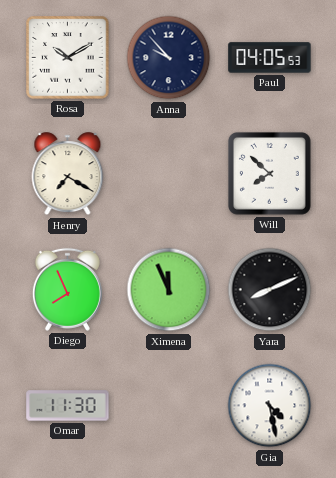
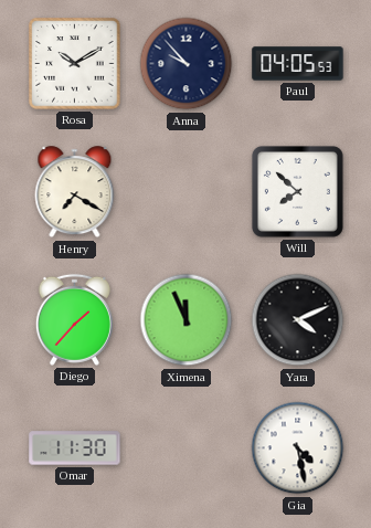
Diego: 7:56 -> 1:37
Yara: 8:11 -> 4:11
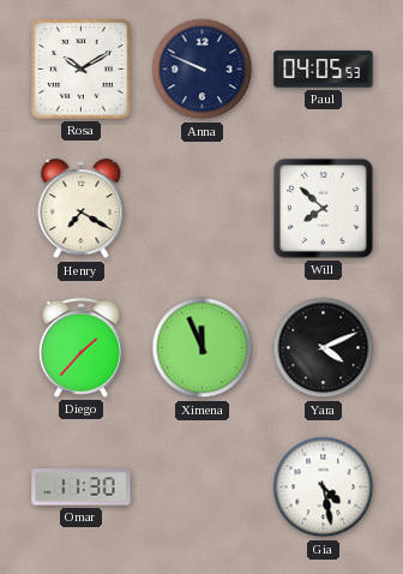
Anna: 9:53 -> 9:49
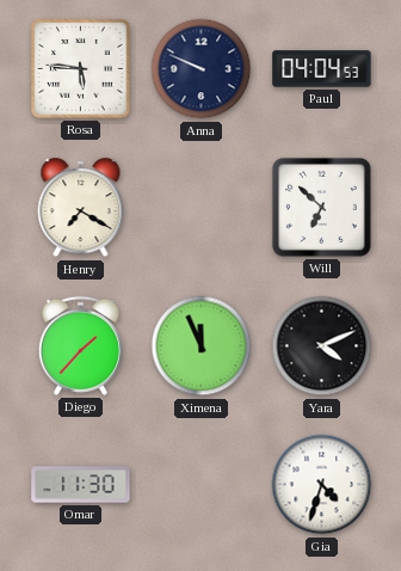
Rosa: 10:10 -> 5:46
Paul: 04:05 -> 04:04
Will: 7:52 -> 6:52
Gia: 4:28 -> 4:33
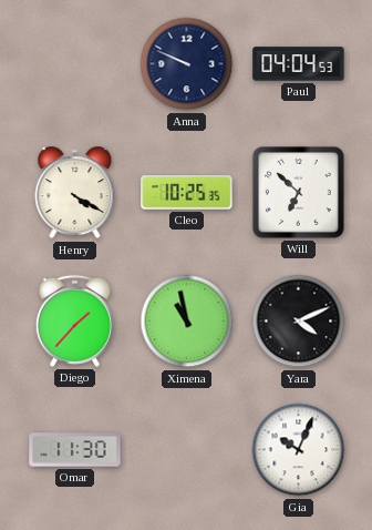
Rosa: 5:46 -> none
Henry: 7:20 -> 4:20
Cleo: none -> 10:25
Ximena: 11:56 -> 10:58
Gia: 4:33 -> 10:04
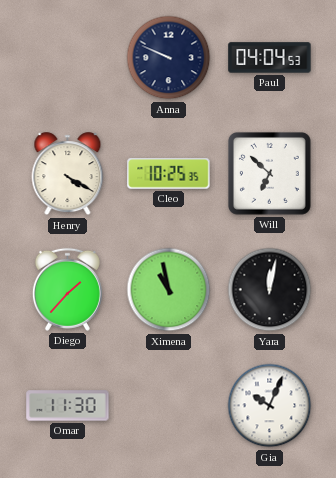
Yara: 4:11 -> 12:02
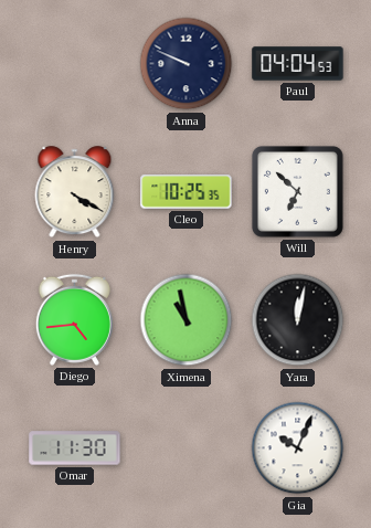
Diego: 1:37 -> 4:44
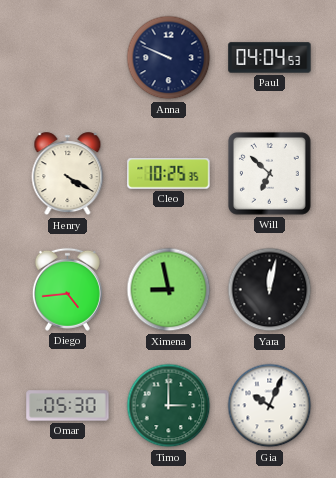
Ximena: 10:58 -> 8:58
Omar: 11:30 -> 05:30
Timo: none -> 3:00
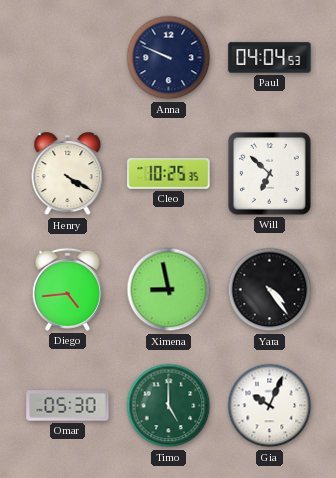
Yara: 12:02 -> 4:24
Timo: 3:00 -> 5:00
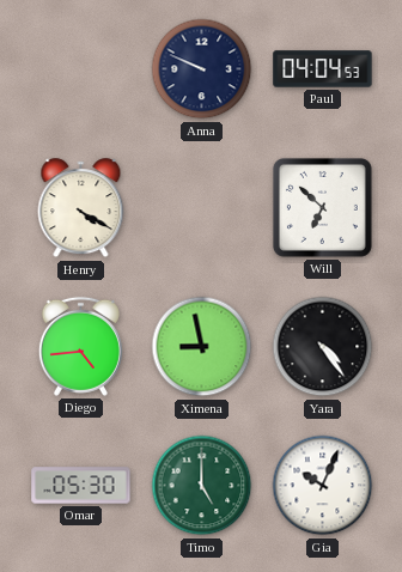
Cleo: 10:25 -> none
